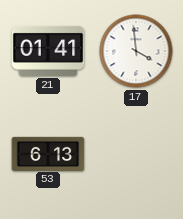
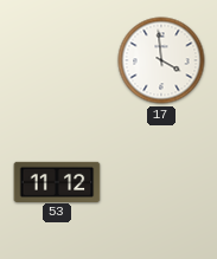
21: 01:41 -> none
53: 6:13 -> 11:12
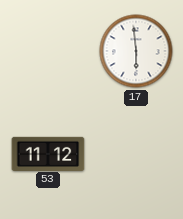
17: 3:59 -> 5:59
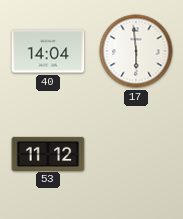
40: none -> 14:04
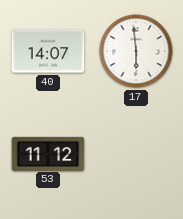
40: 14:04 -> 14:07
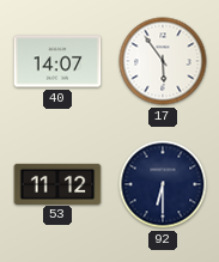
17: 5:59 -> 5:54
92: none -> 6:30
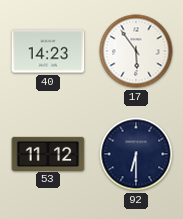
40: 14:07 -> 14:23
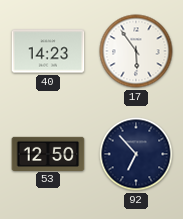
53: 11:12 -> 12:50
92: 6:30 -> 6:53
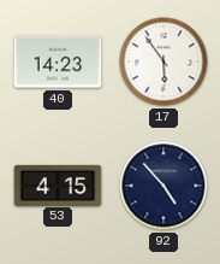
53: 12:50 -> 4:15
92: 6:53 -> 4:53
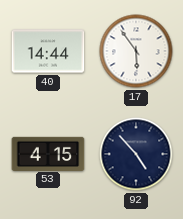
40: 14:23 -> 14:44
